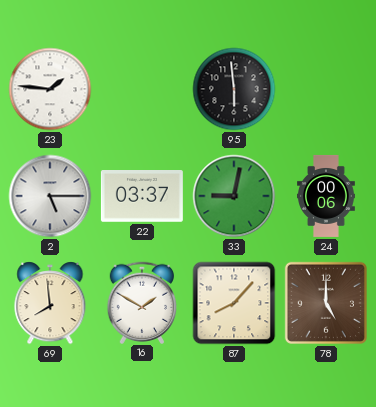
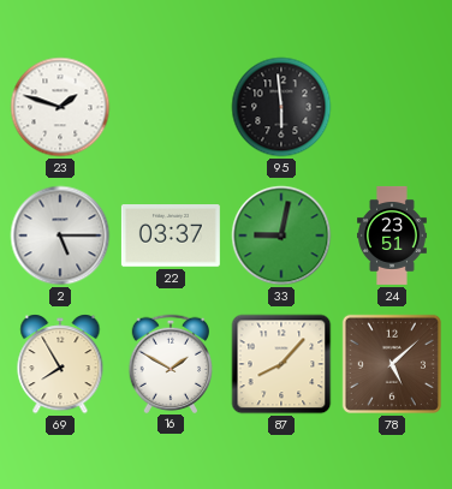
23: 1:46 -> 1:48
24: 00:06 -> 23:51
69: 7:59 -> 7:55
78: 5:00 -> 5:08
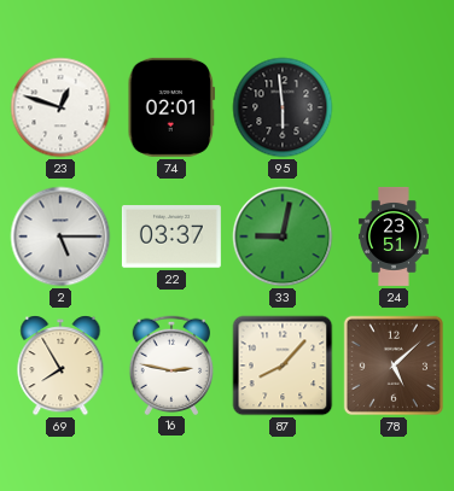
23: 1:48 -> 12:48
74: none -> 02:01
16: 1:50 -> 2:47
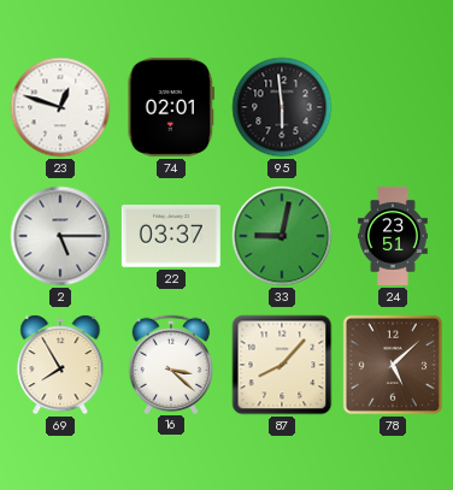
16: 2:47 -> 3:22
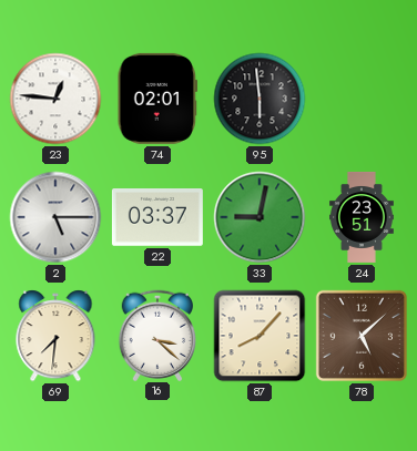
23: 12:48 -> 12:46
69: 7:55 -> 7:31
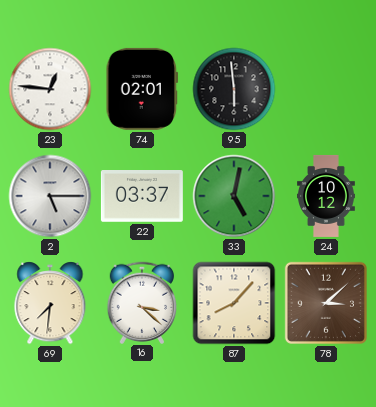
33: 9:02 -> 5:02
24: 23:51 -> 10:12
78: 5:08 -> 3:08
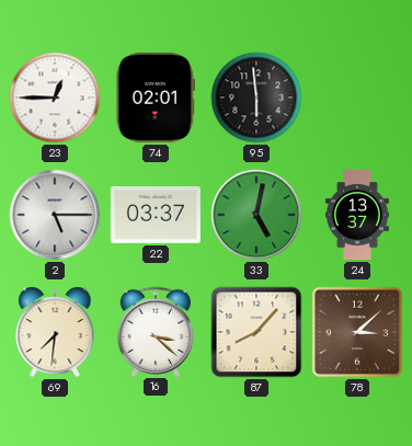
23: 12:46 -> 12:45
24: 10:12 -> 13:37
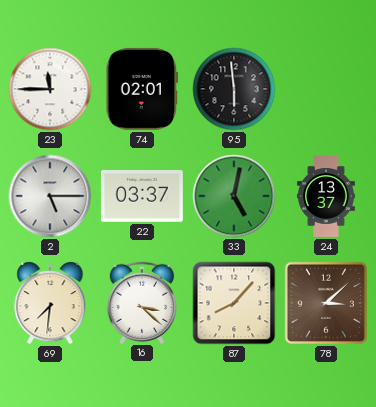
23: 12:45 -> 11:45
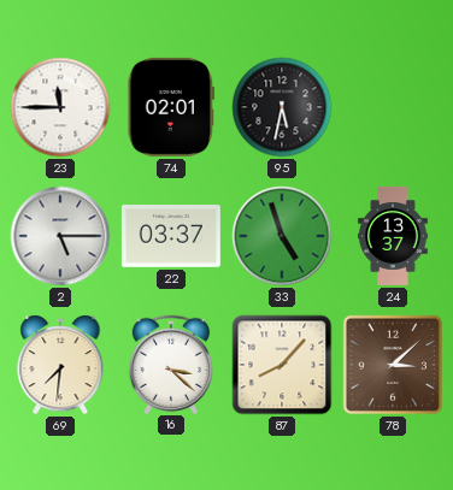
95: 5:59 -> 5:32
33: 5:02 -> 4:57
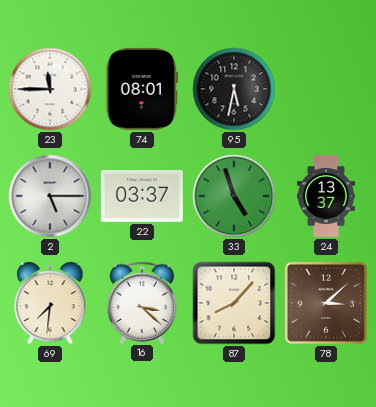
74: 02:01 -> 08:01
